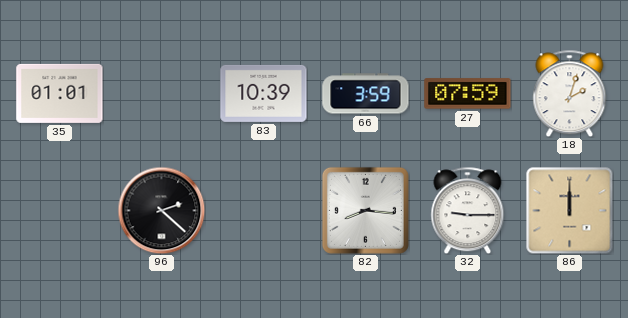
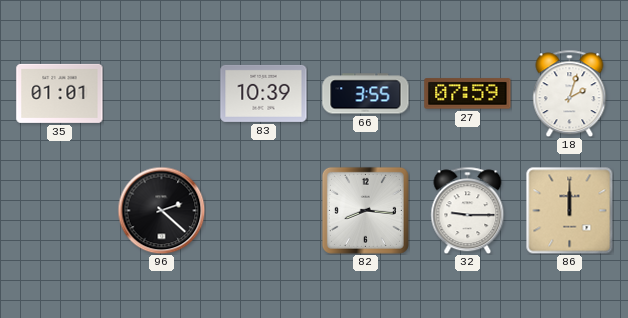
66: 3:59 -> 3:55
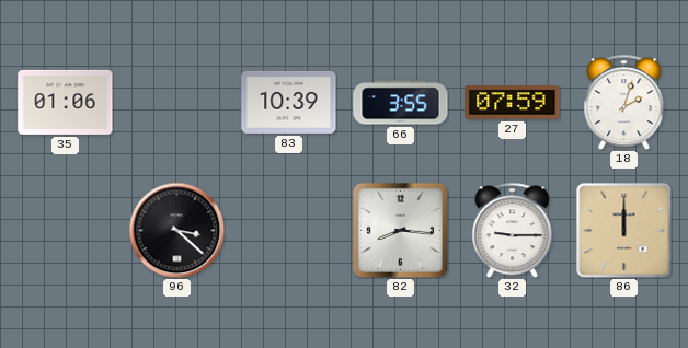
35: 01:01 -> 01:06
96: 2:22 -> 3:22
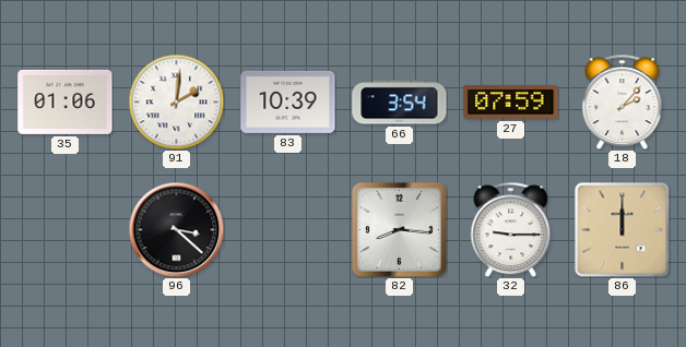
91: none -> 2:01
66: 3:55 -> 3:54
18: 2:03 -> 2:07
